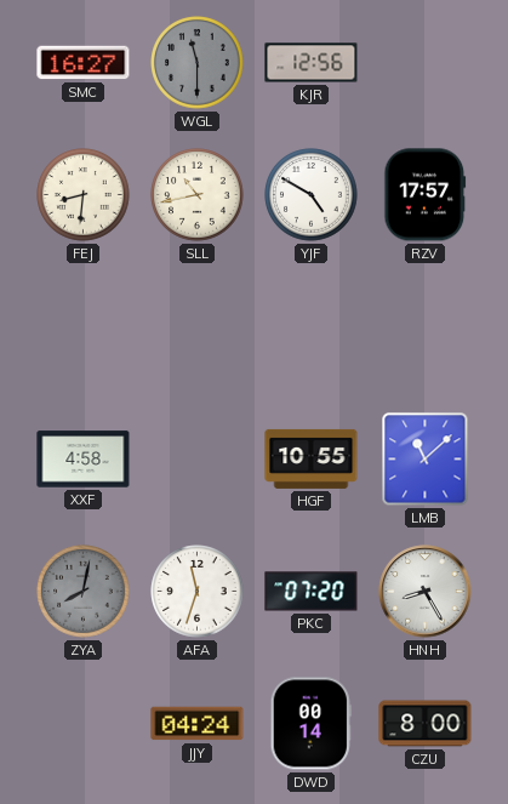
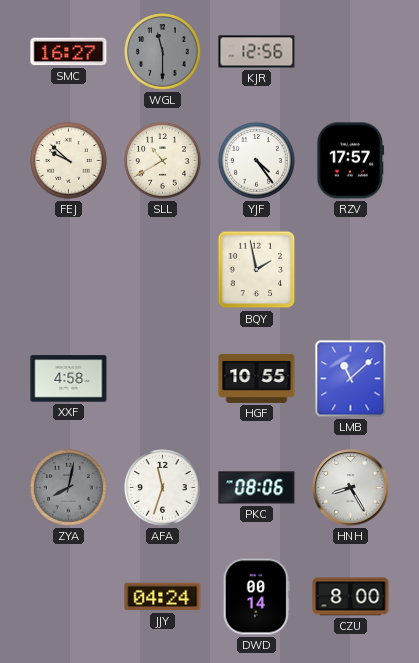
FEJ: 8:31 -> 9:52
SLL: 10:43 -> 10:40
YJF: 4:50 -> 4:24
BQY: none -> 1:58
PKC: 07:20 -> 08:06
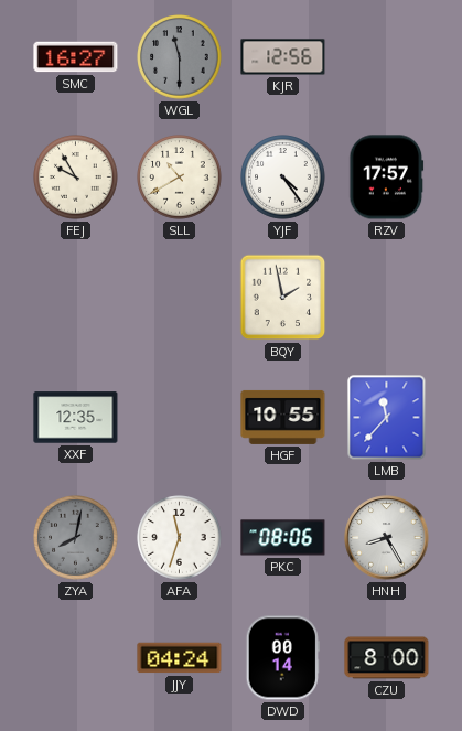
FEJ: 9:52 -> 9:55
XXF: 4:58 -> 12:35
LMB: 11:08 -> 11:37
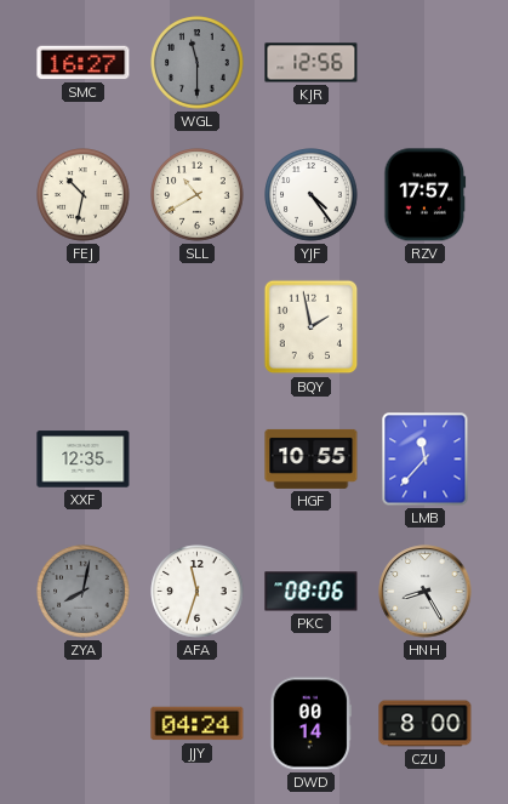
FEJ: 9:55 -> 10:32
